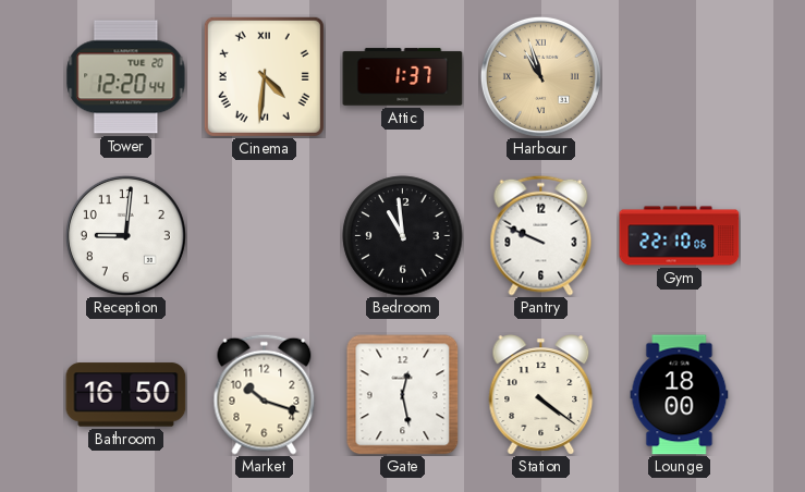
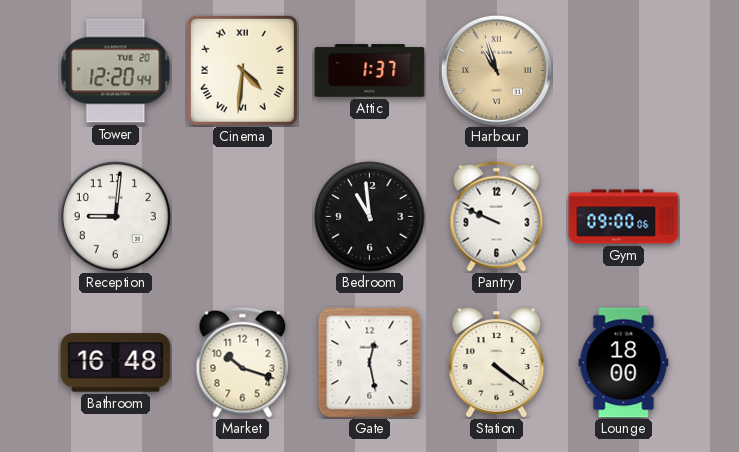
Gym: 22:10 -> 09:00
Bathroom: 16:50 -> 16:48
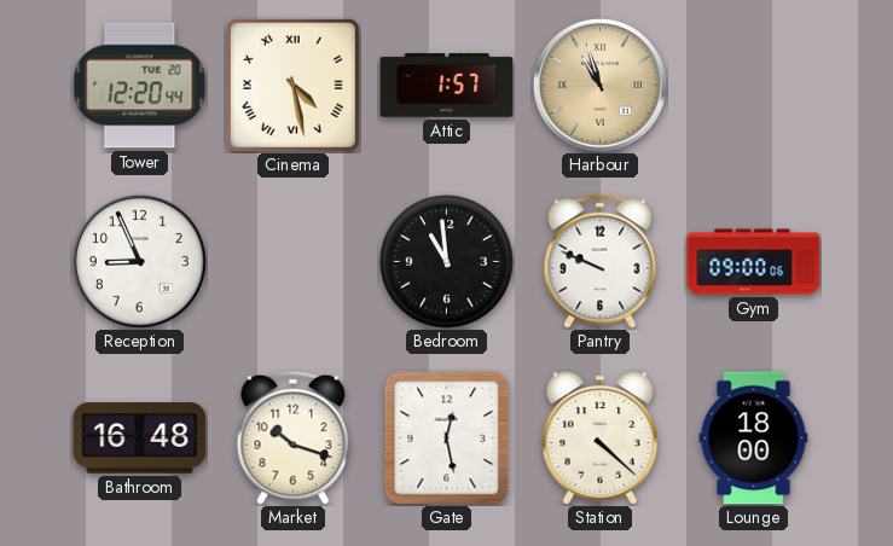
Cinema: 4:31 -> 4:28
Attic: 1:37 -> 1:57
Reception: 9:01 -> 8:56
Station: 4:21 -> 4:22
